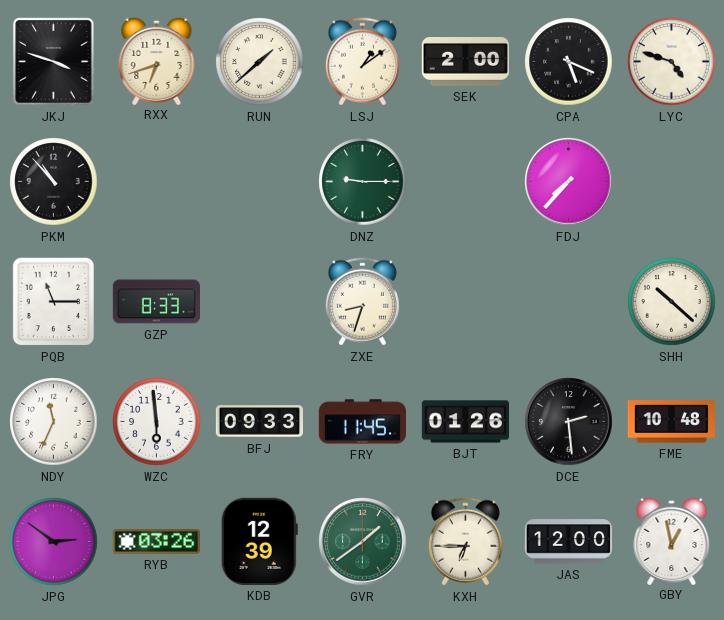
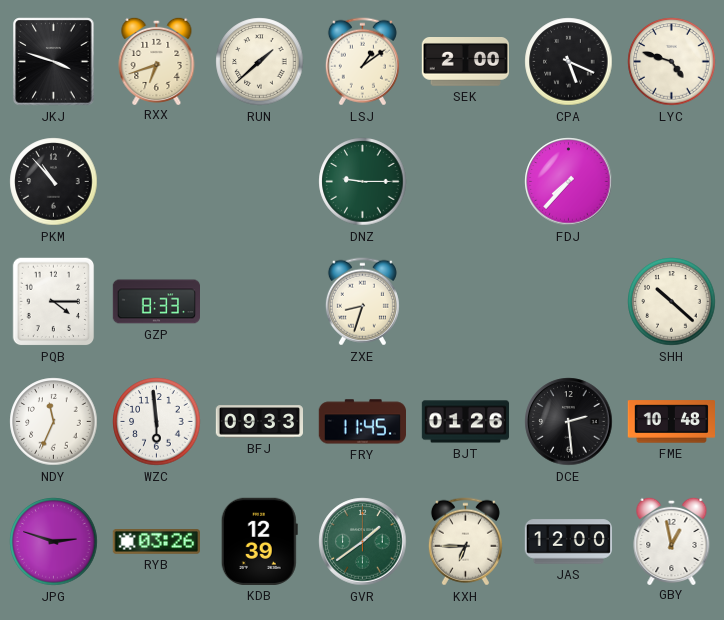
PQB: 11:15 -> 4:15
JPG: 2:51 -> 2:48
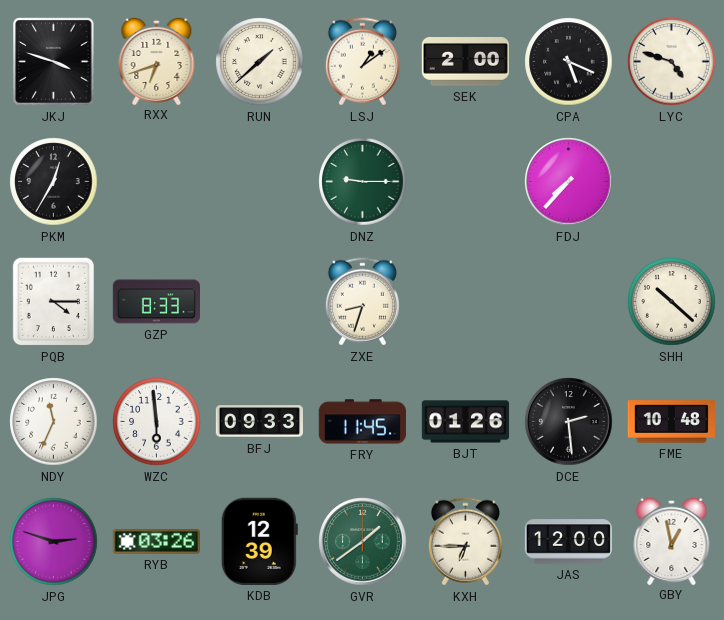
PKM: 10:53 -> 12:35
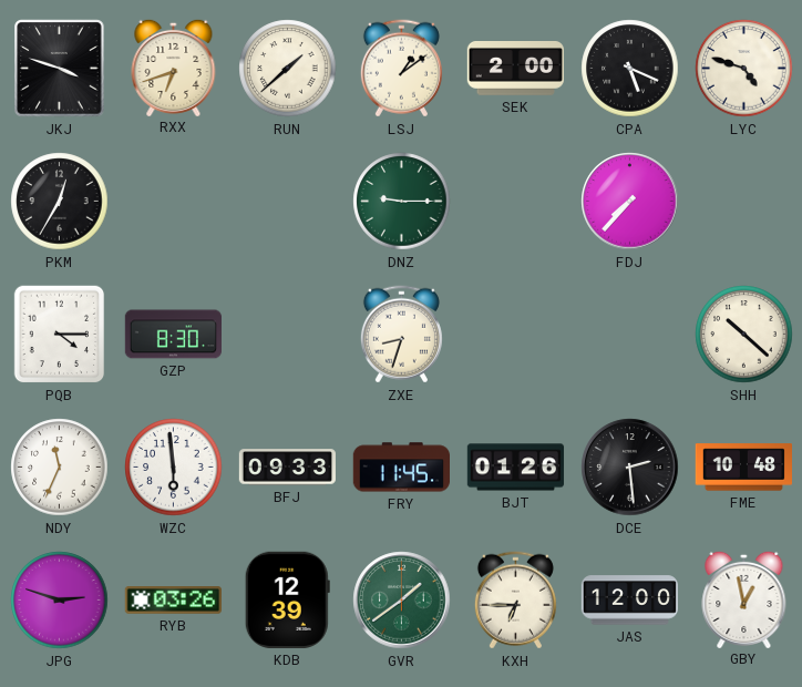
GZP: 8:33 -> 8:30
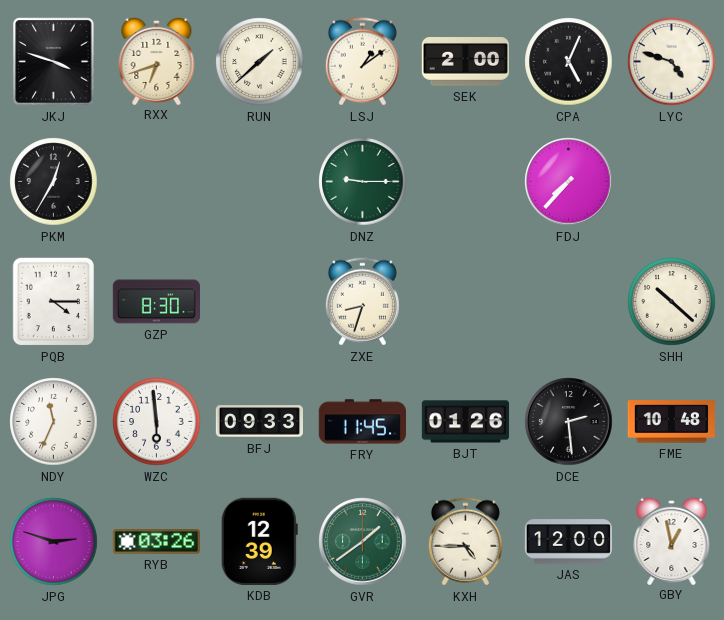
CPA: 5:19 -> 5:04
KXH: 6:45 -> 4:45
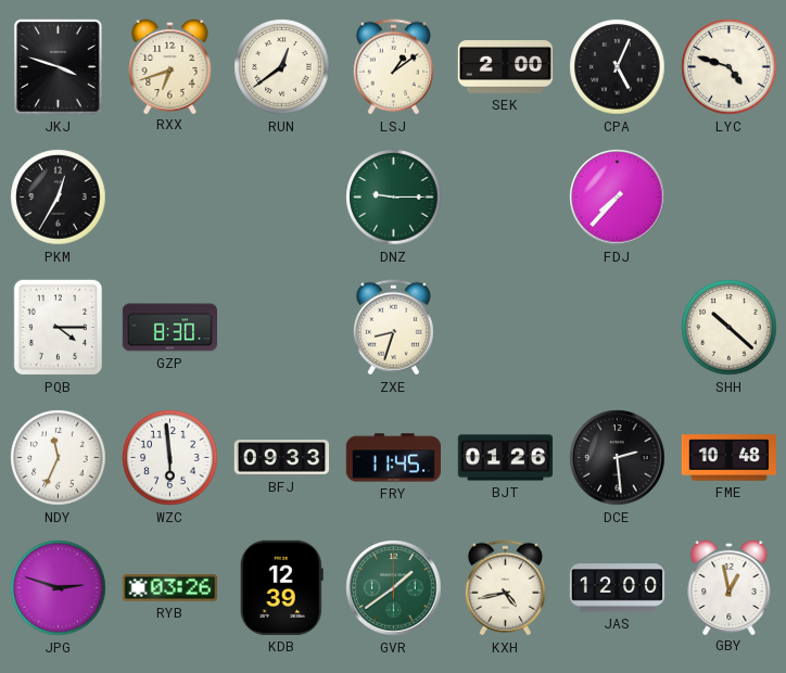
RUN: 1:38 -> 12:39
KXH: 4:45 -> 4:43
